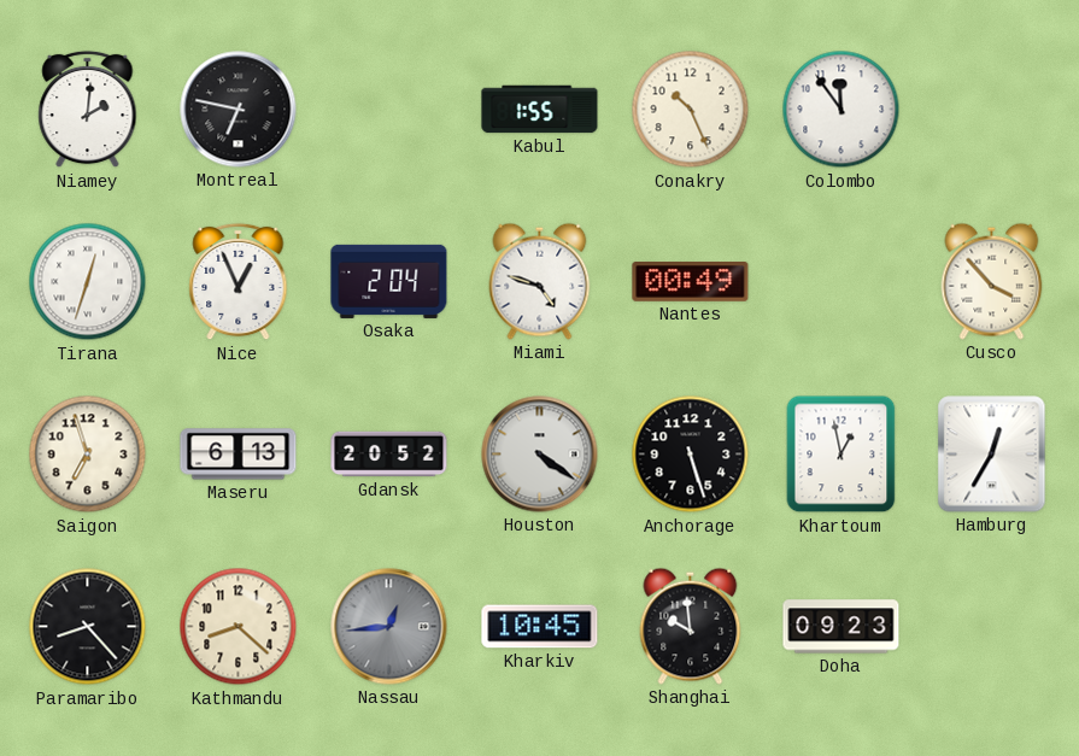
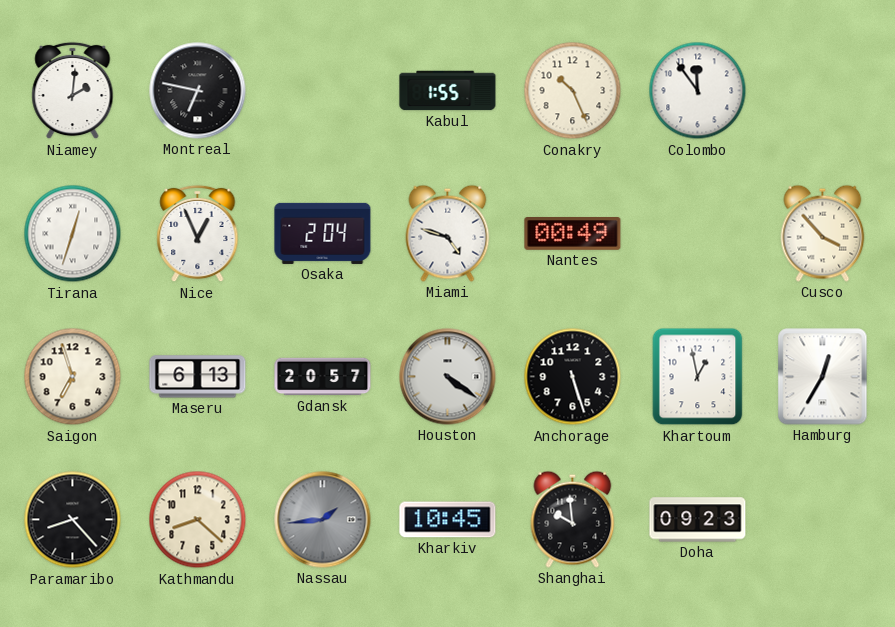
Gdansk: 20:52 -> 20:57
Nassau: 12:44 -> 1:44
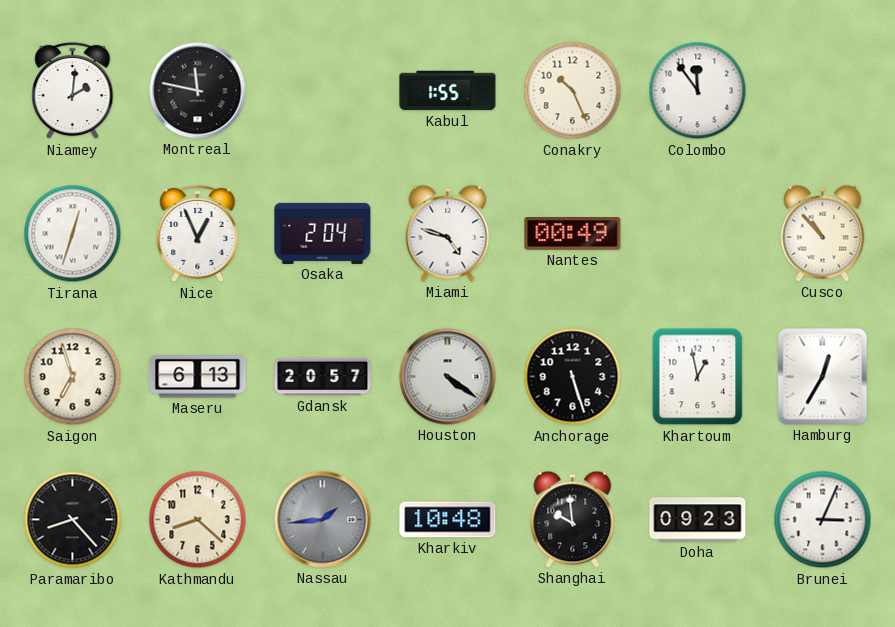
Montreal: 6:47 -> 11:47
Cusco: 3:53 -> 10:53
Kharkiv: 10:45 -> 10:48
Brunei: none -> 3:04
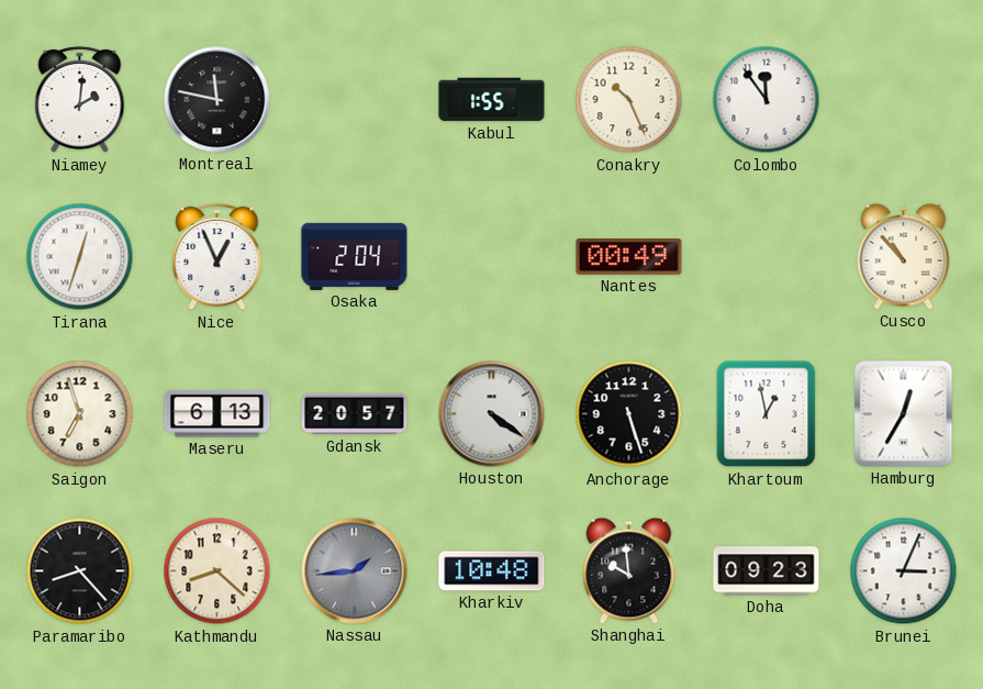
Miami: 4:48 -> none
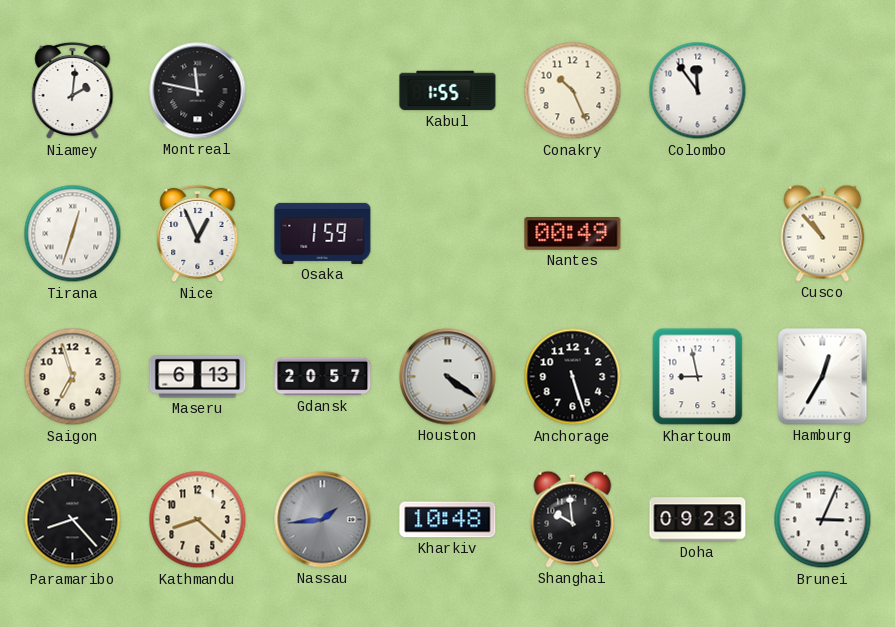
Osaka: 2:04 -> 1:59
Khartoum: 12:58 -> 8:58
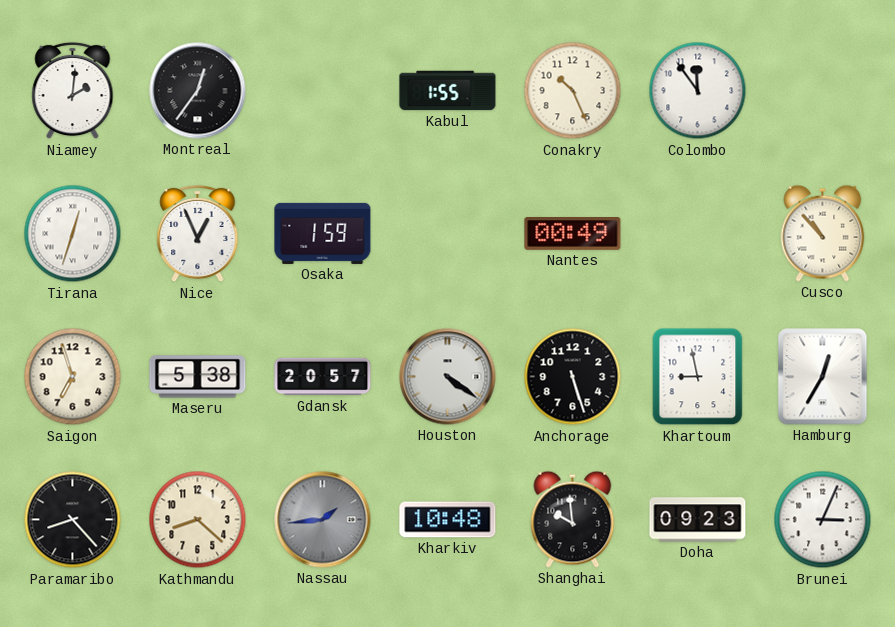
Montreal: 11:47 -> 12:36
Maseru: 6:13 -> 5:38
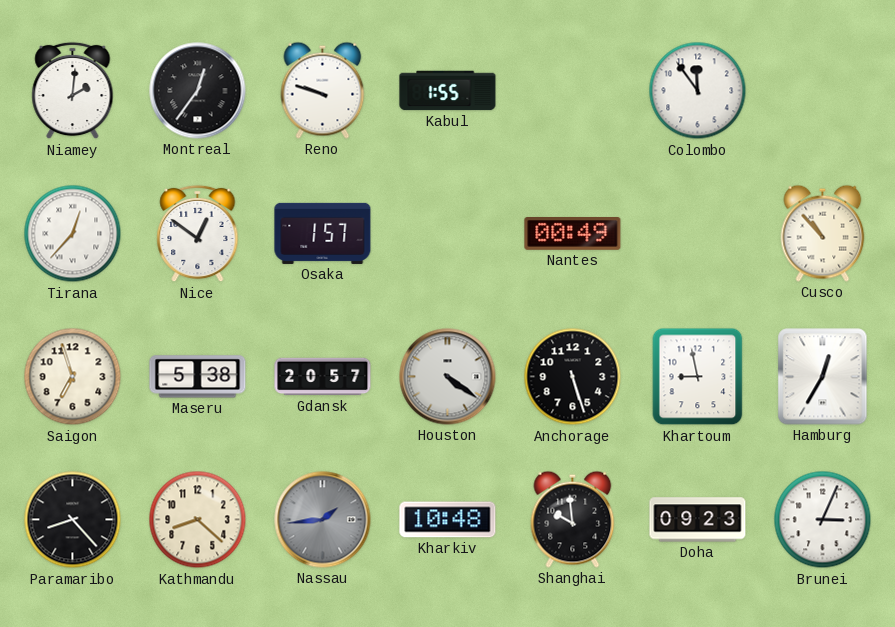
Reno: none -> 9:48
Conakry: 10:26 -> none
Tirana: 12:33 -> 12:37
Nice: 12:56 -> 12:51
Osaka: 1:59 -> 1:57
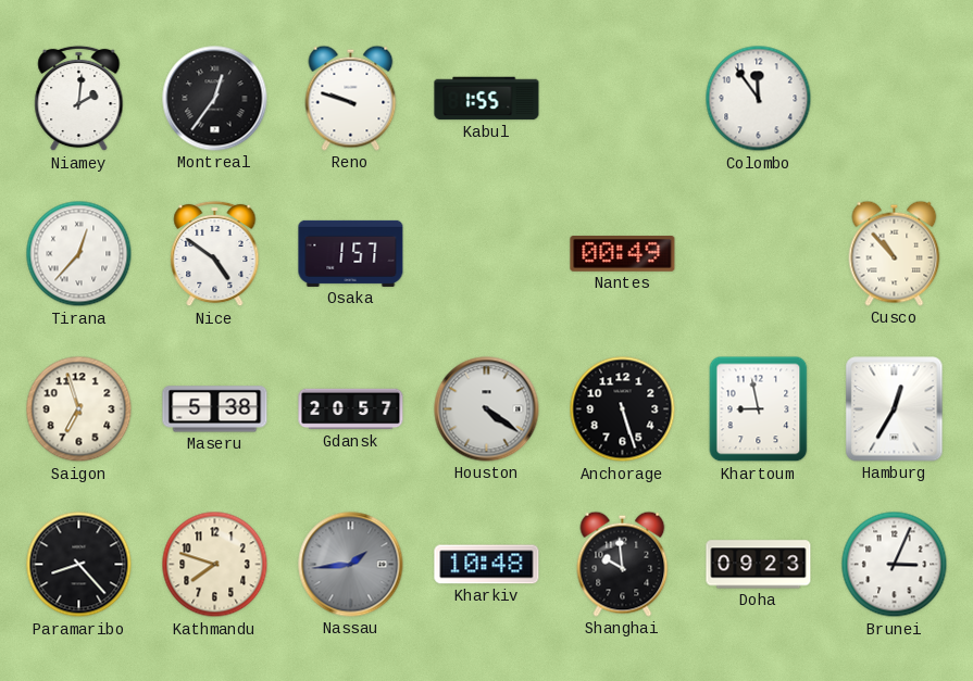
Nice: 12:51 -> 4:51
Kathmandu: 8:22 -> 7:48
